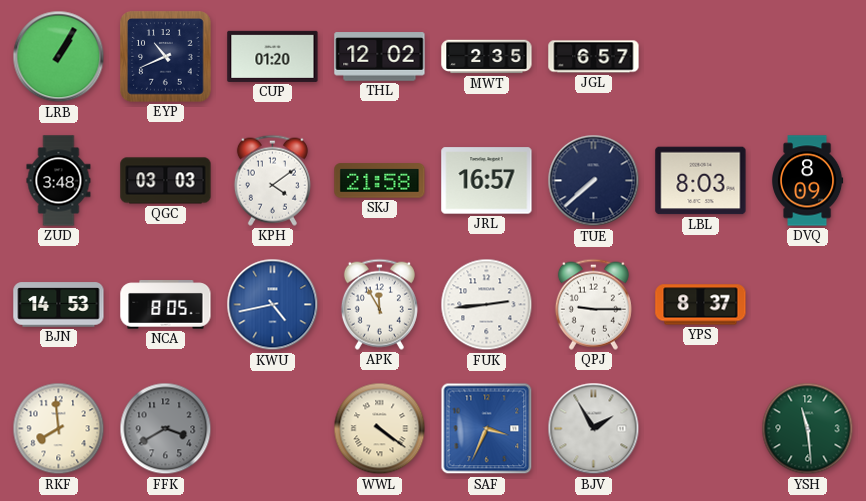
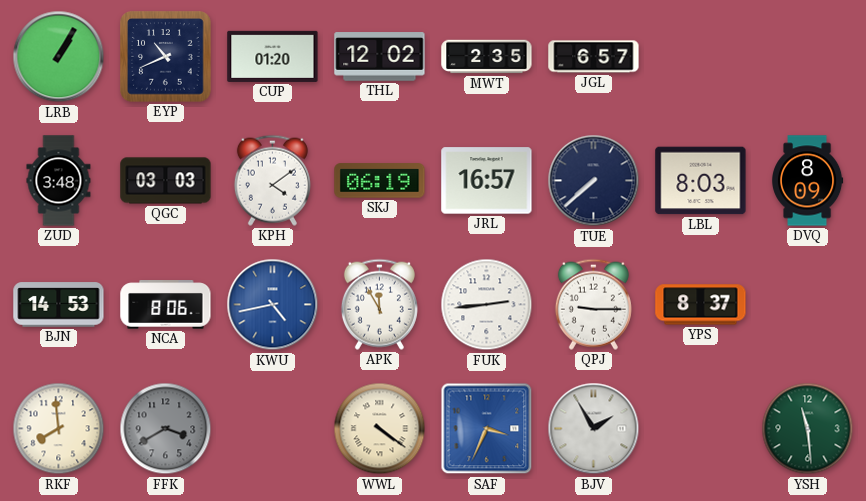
SKJ: 21:58 -> 06:19
NCA: 8:05 -> 8:06
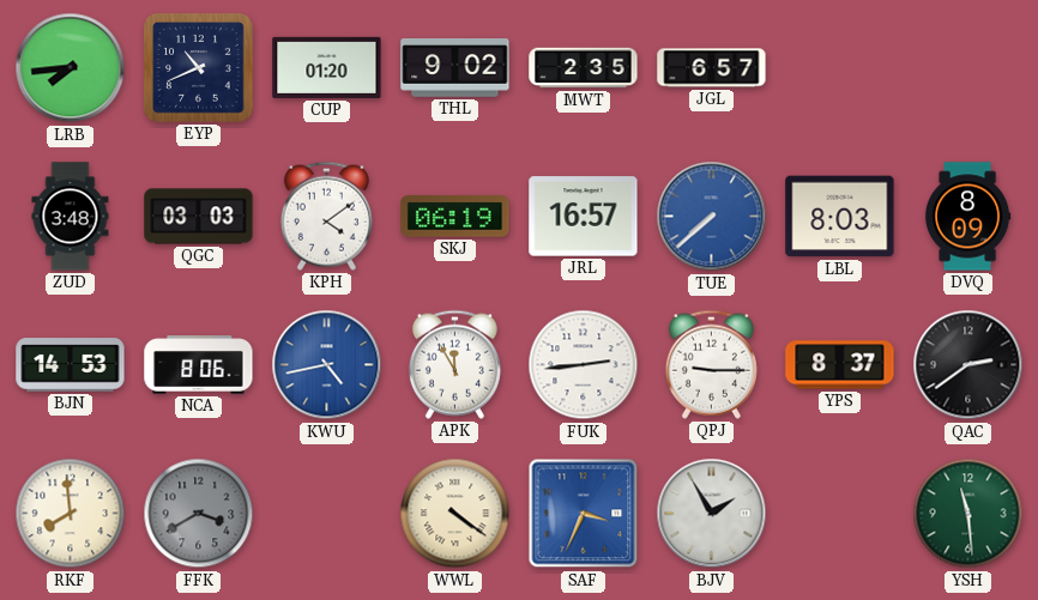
LRB: 1:05 -> 7:44
THL: 12:02 -> 9:02
TUE dial: navy -> blue
QAC: none -> 2:39
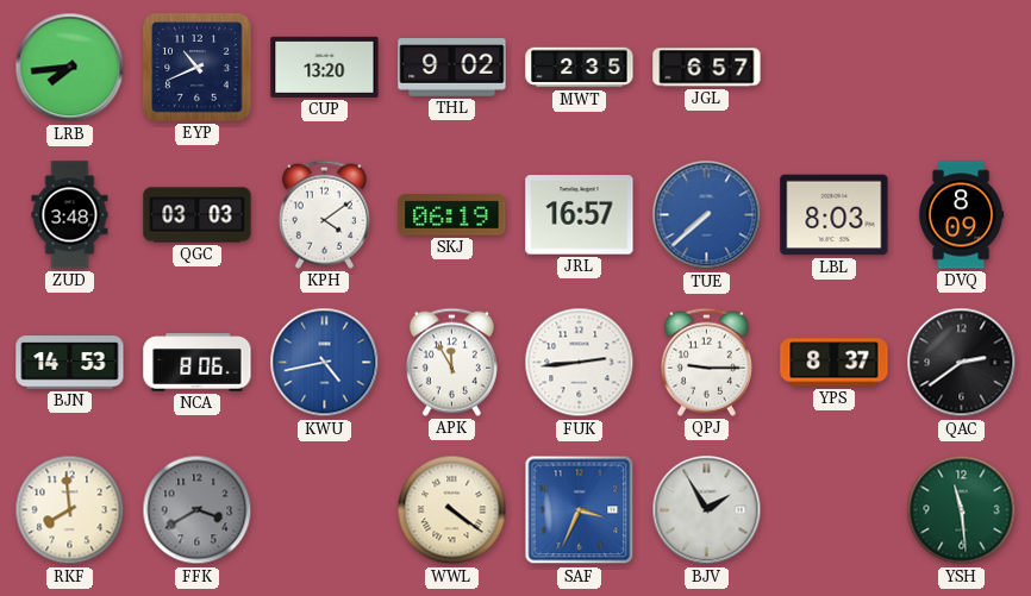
CUP: 01:20 -> 13:20
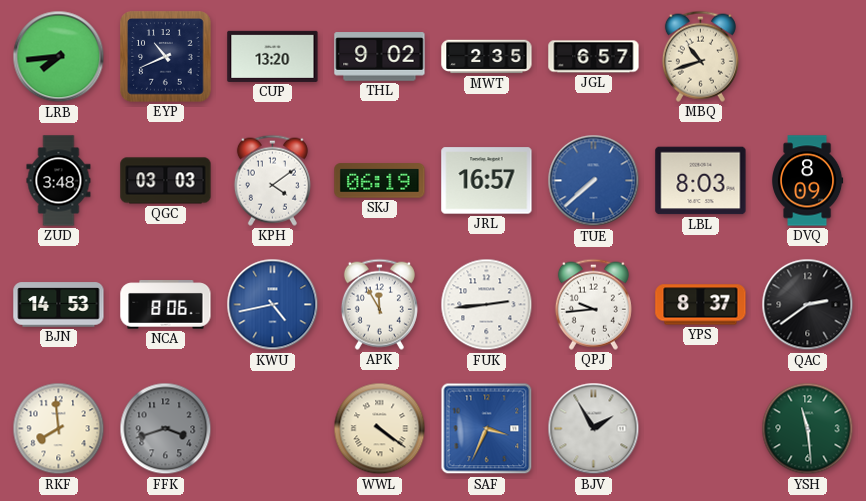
MBQ: none -> 10:42
QPJ: 9:15 -> 9:44
FFK: 3:40 -> 3:42
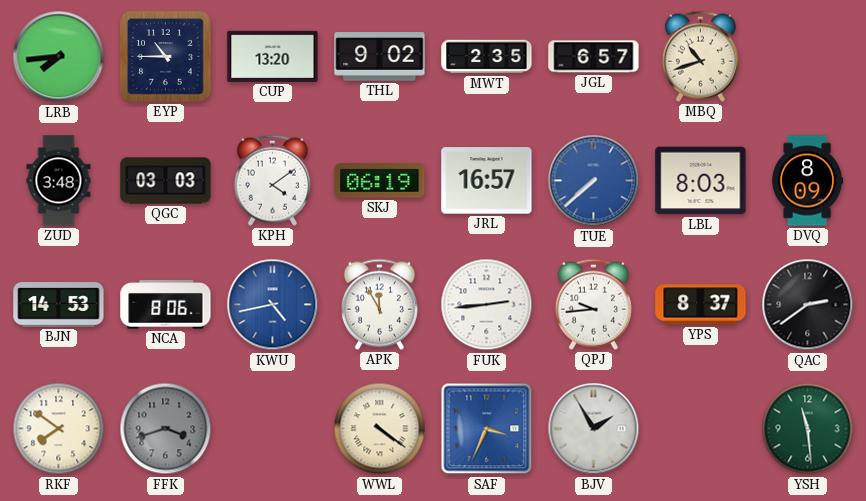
EYP: 10:41 -> 10:45
RKF: 7:59 -> 7:51
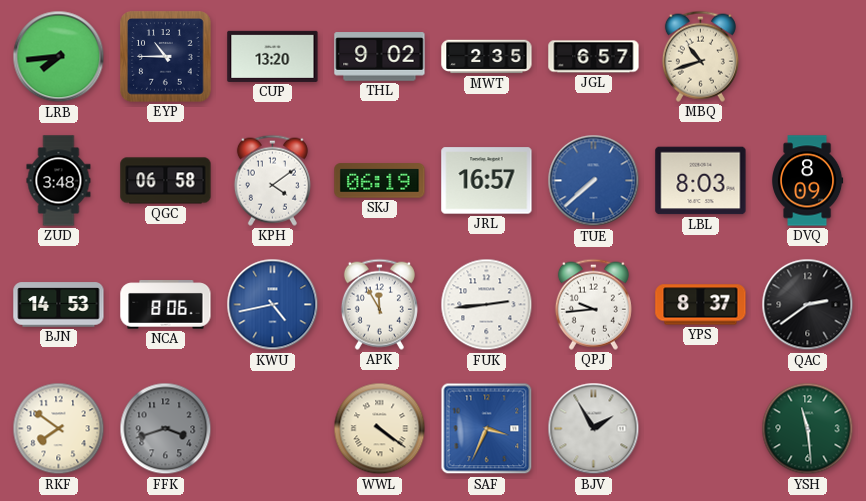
QGC: 03:03 -> 06:58
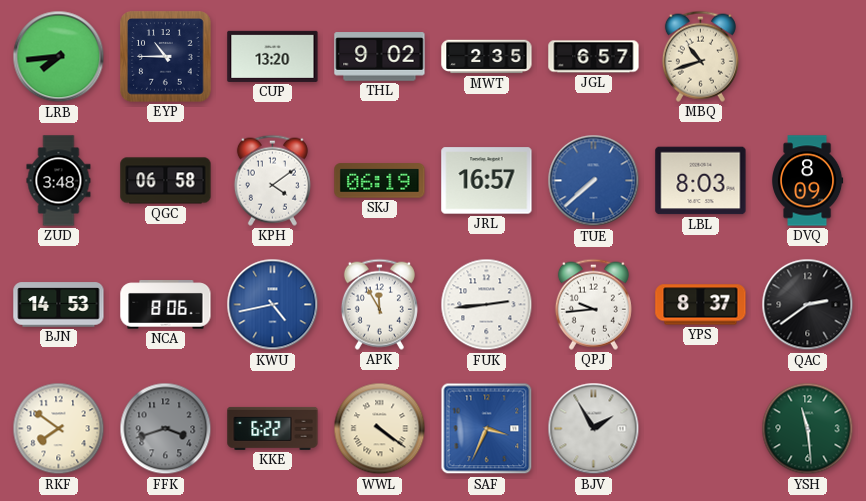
KKE: none -> 6:22
